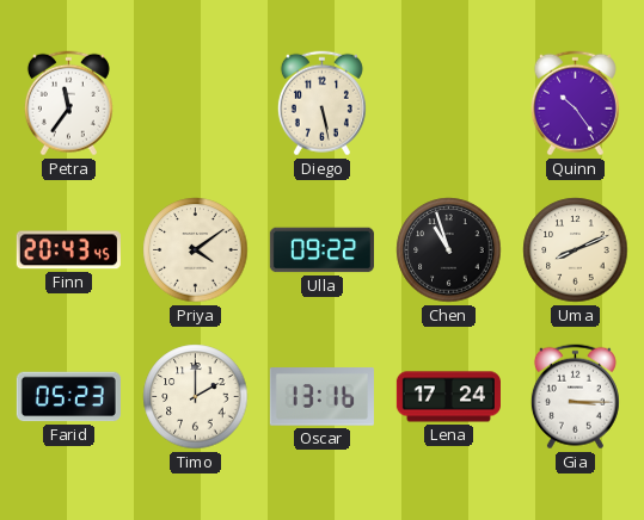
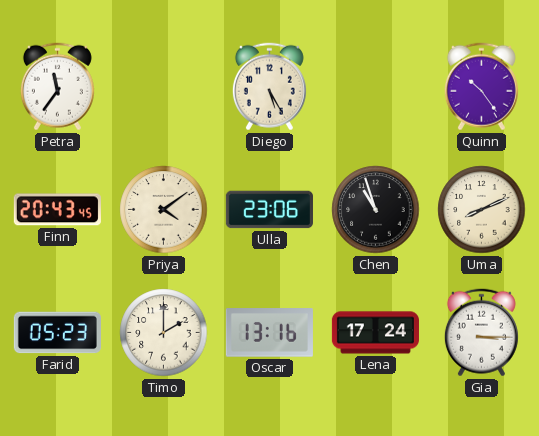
Diego: 5:28 -> 5:25
Ulla: 09:22 -> 23:06
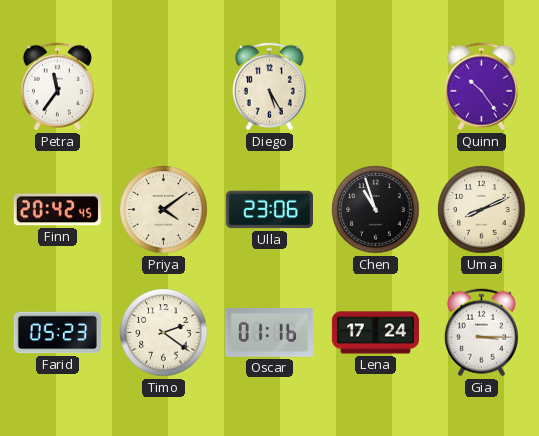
Finn: 20:43 -> 20:42
Timo: 2:00 -> 2:21
Oscar: 13:16 -> 01:16
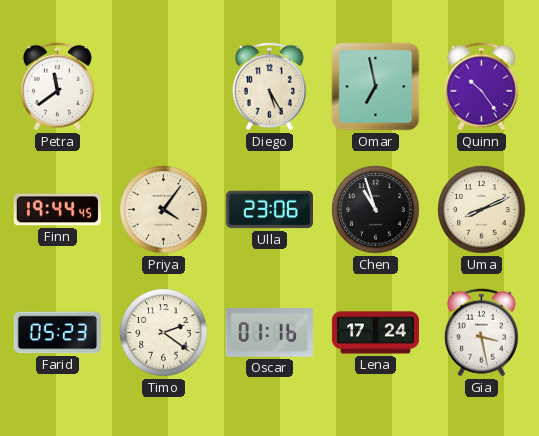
Petra: 11:36 -> 11:39
Omar: none -> 6:58
Finn: 20:42 -> 19:44
Priya: 4:09 -> 4:06
Gia: 3:15 -> 3:28
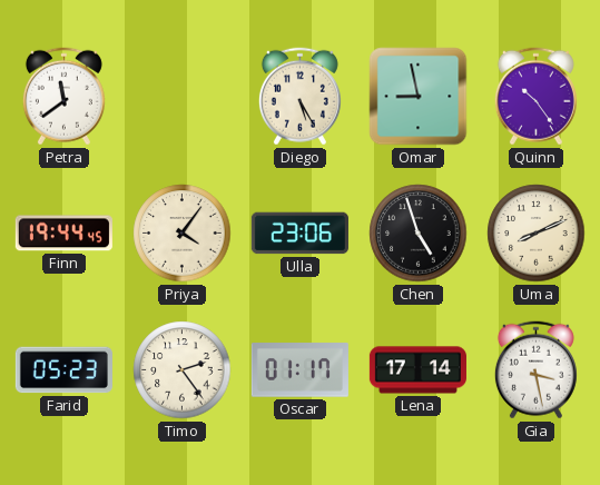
Omar: 6:58 -> 8:58
Chen: 10:57 -> 4:57
Timo: 2:21 -> 2:24
Oscar: 01:16 -> 01:17
Lena: 17:24 -> 17:14
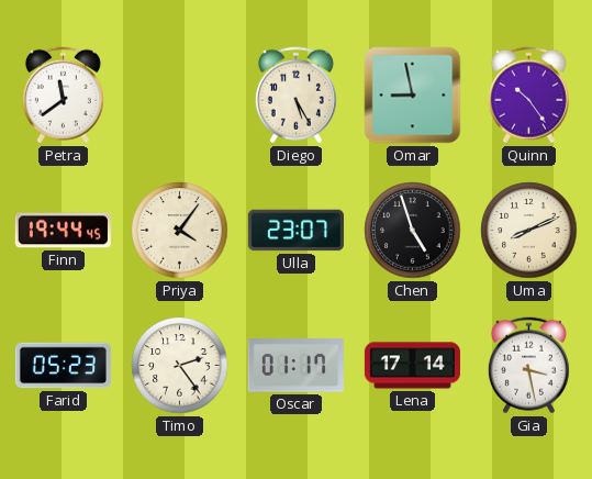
Ulla: 23:06 -> 23:07
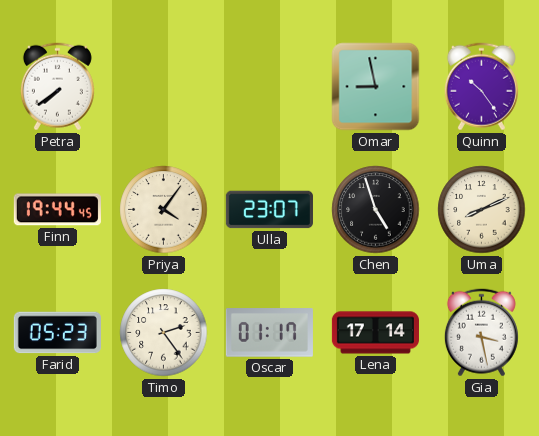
Petra: 11:39 -> 7:39
Diego: 5:25 -> none
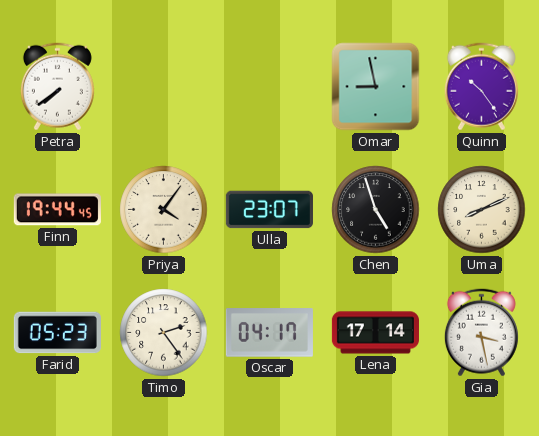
Oscar: 01:17 -> 04:17
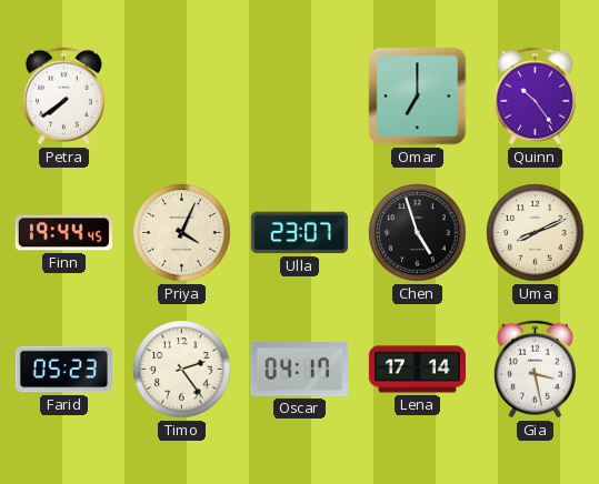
Omar: 8:58 -> 7:00
Priya: 4:06 -> 4:04
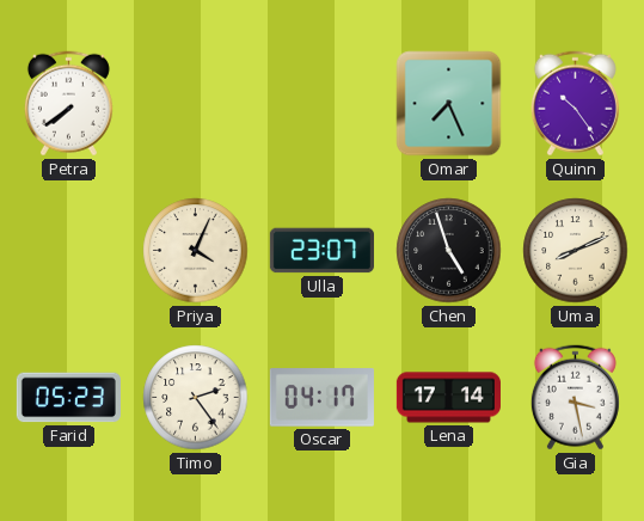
Omar: 7:00 -> 7:26
Finn: 19:44 -> none
